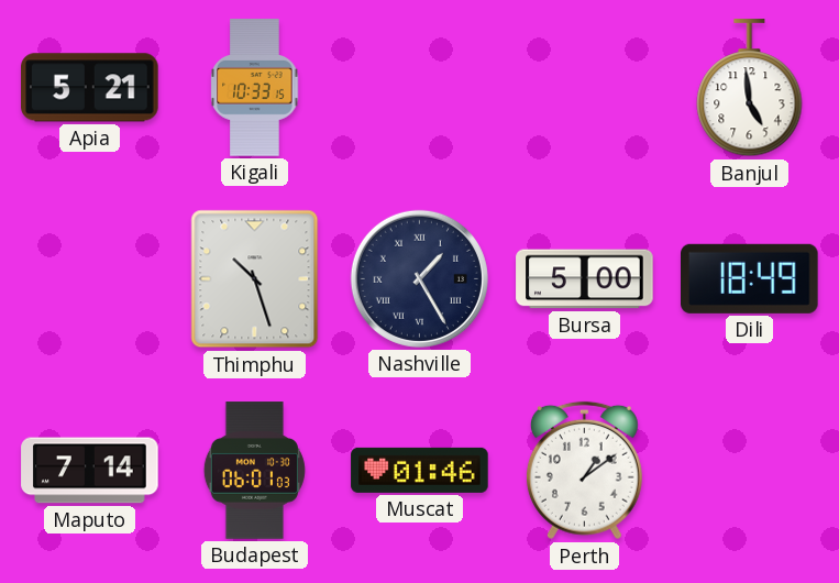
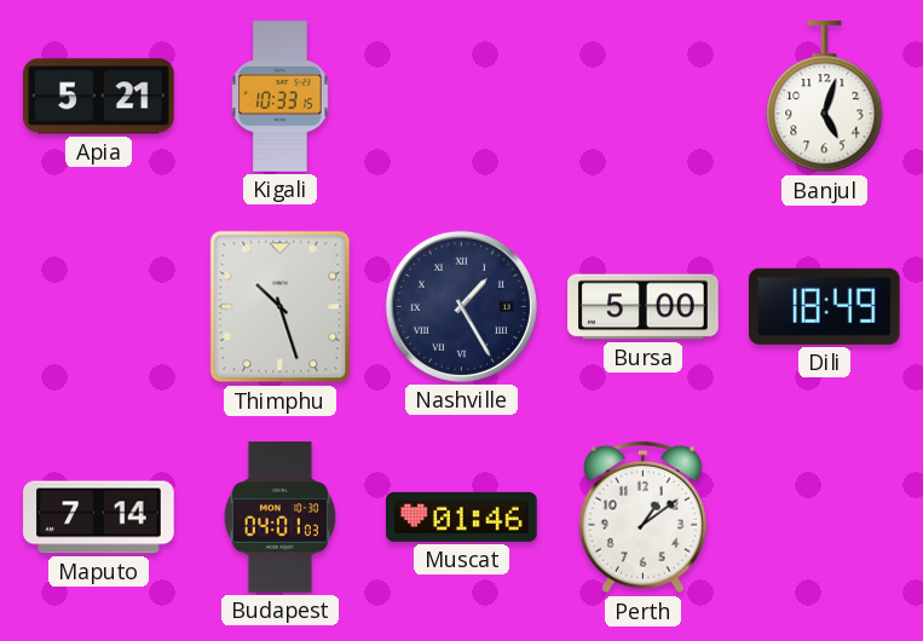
Banjul: 4:59 -> 5:03
Budapest: 06:01 -> 04:01
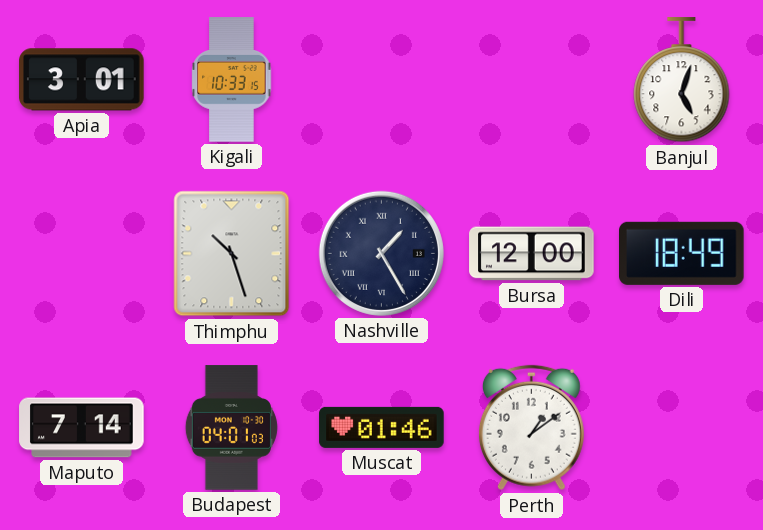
Apia: 5:21 -> 3:01
Bursa: 5:00 -> 12:00
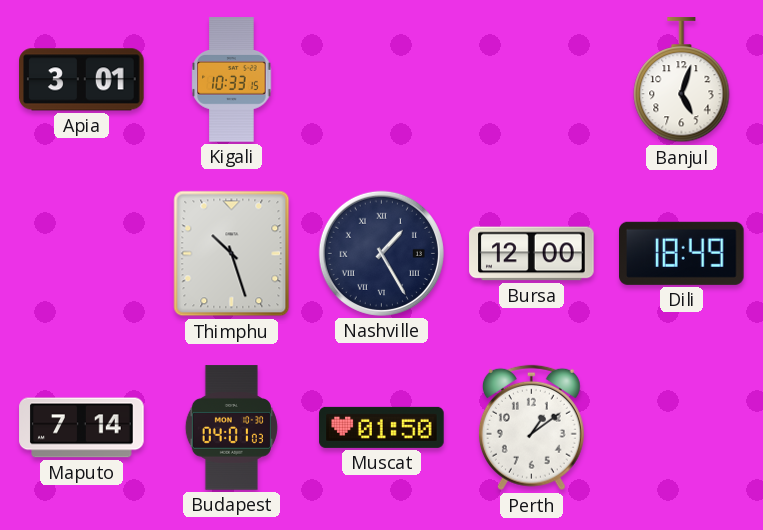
Muscat: 01:46 -> 01:50
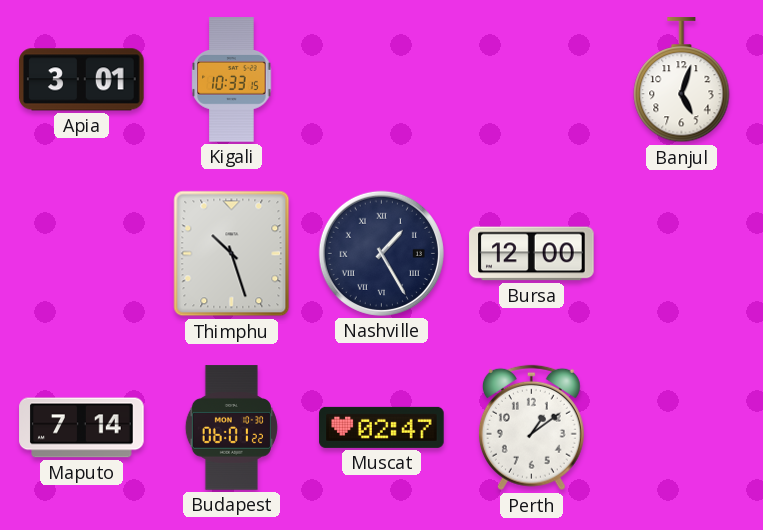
Dili: 18:49 -> none
Budapest: 04:01 -> 06:01
Muscat: 01:50 -> 02:47
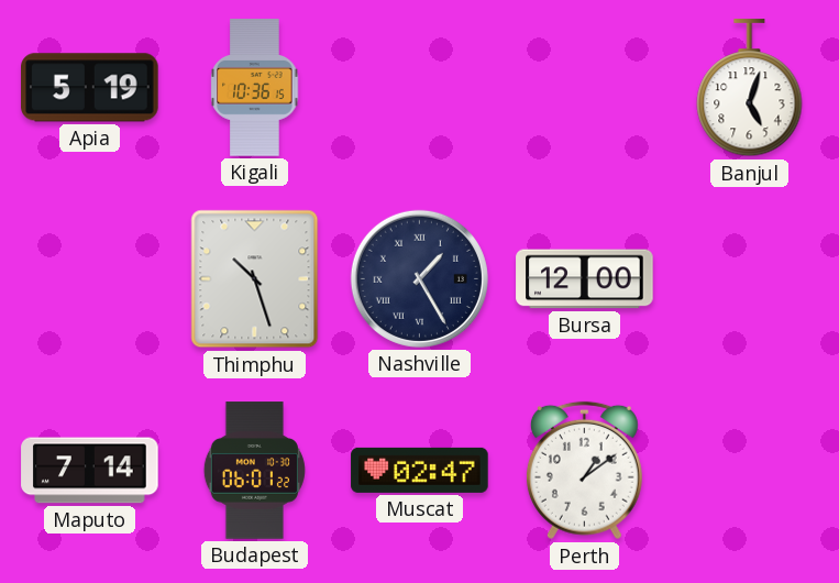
Apia: 3:01 -> 5:19
Kigali: 10:33 -> 10:36
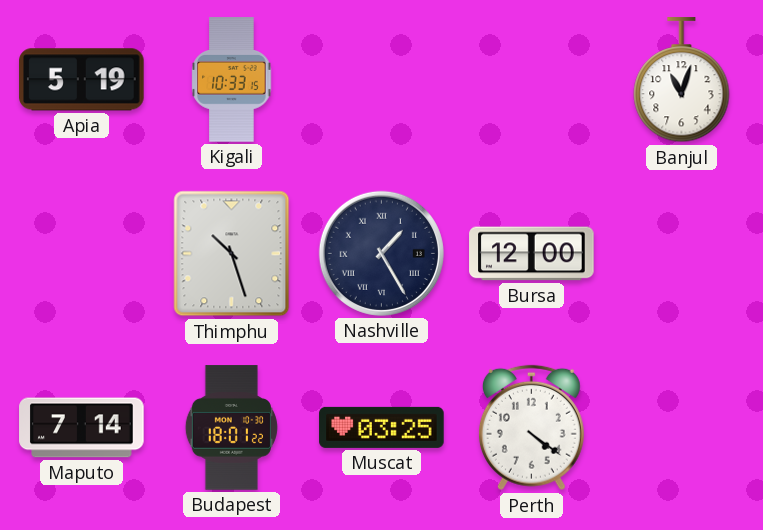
Kigali: 10:36 -> 10:33
Banjul: 5:03 -> 11:03
Budapest: 06:01 -> 18:01
Muscat: 02:47 -> 03:25
Perth: 1:09 -> 4:21
